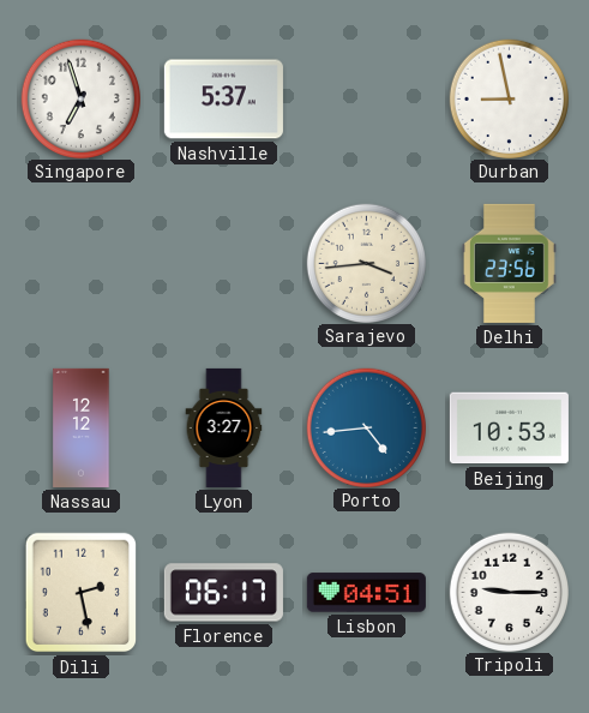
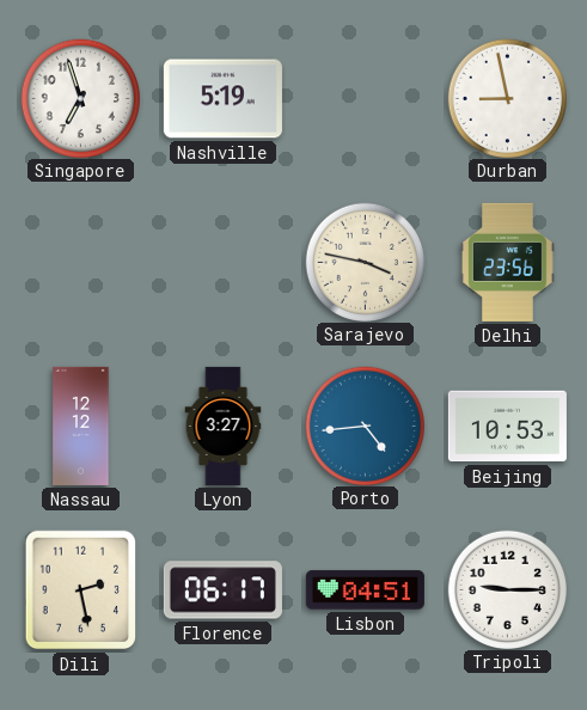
Nashville: 5:37 -> 5:19
Sarajevo: 3:44 -> 3:47
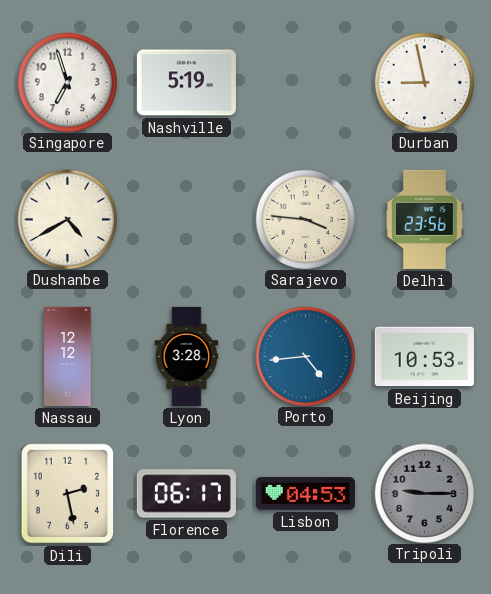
Dushanbe: none -> 4:40
Sarajevo: 3:47 -> 3:46
Lyon: 3:27 -> 3:28
Lisbon: 04:51 -> 04:53
Tripoli dial: white -> grey
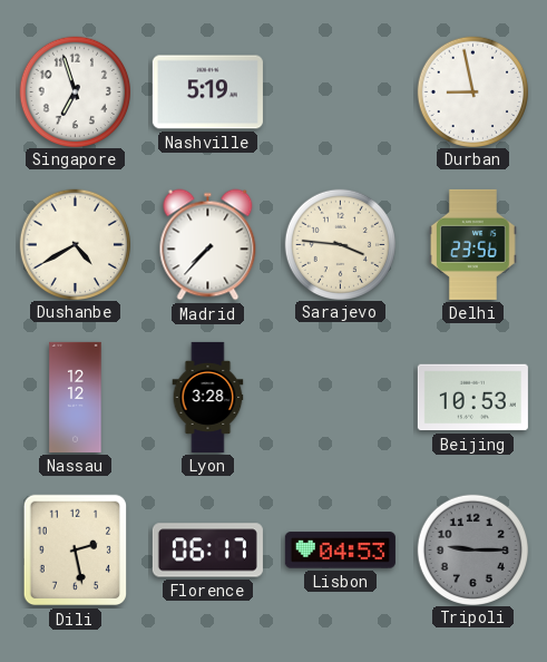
Madrid: none -> 7:37
Porto: 4:44 -> none
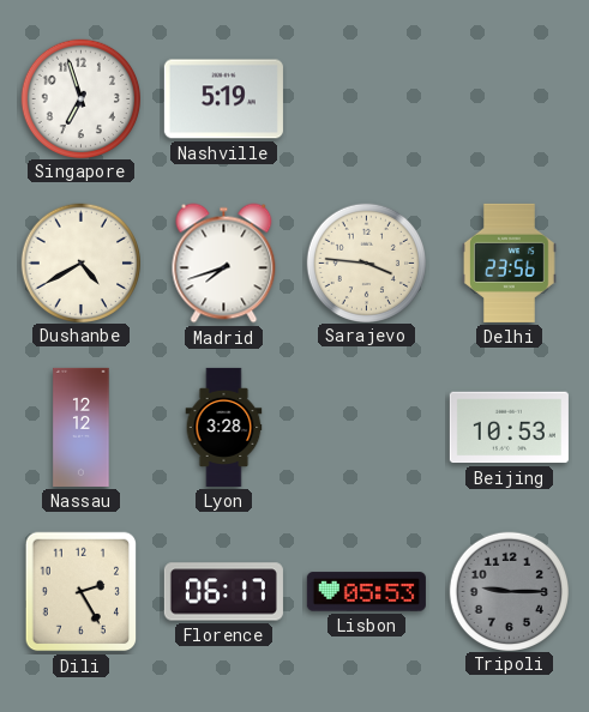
Durban: 8:58 -> none
Madrid: 7:37 -> 7:42
Dili: 2:28 -> 2:25
Lisbon: 04:53 -> 05:53
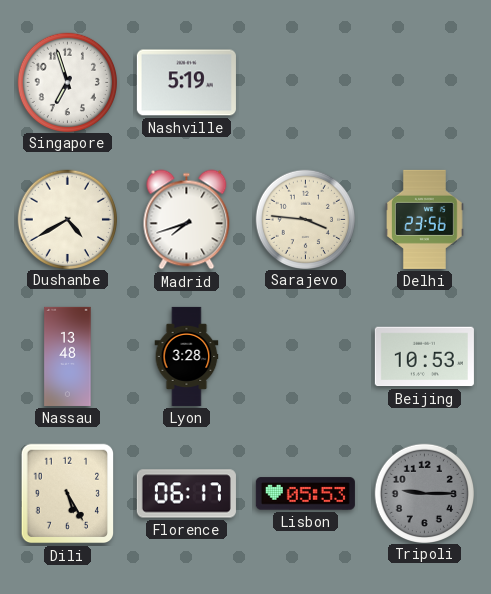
Nassau: 12:12 -> 13:48
Dili: 2:25 -> 5:25
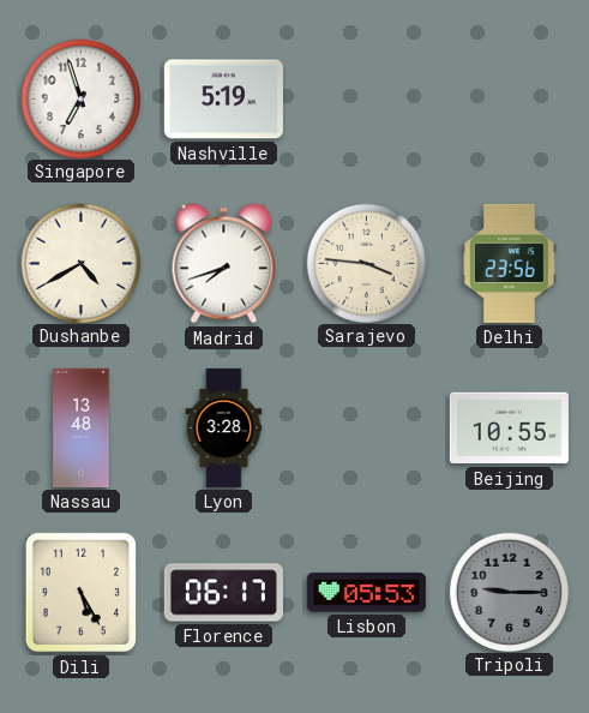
Beijing: 10:53 -> 10:55
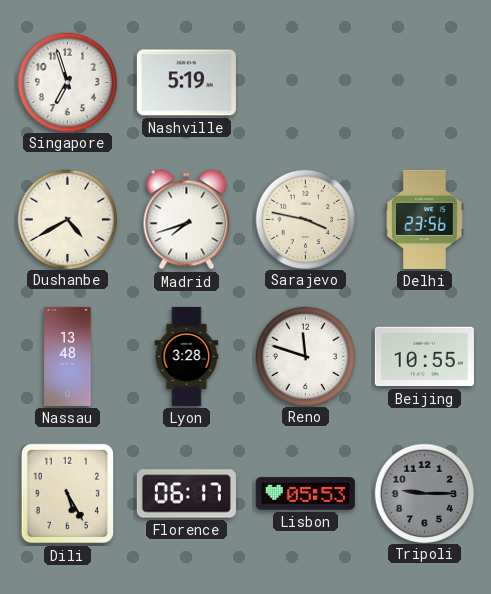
Sarajevo: 3:46 -> 3:47
Reno: none -> 11:48
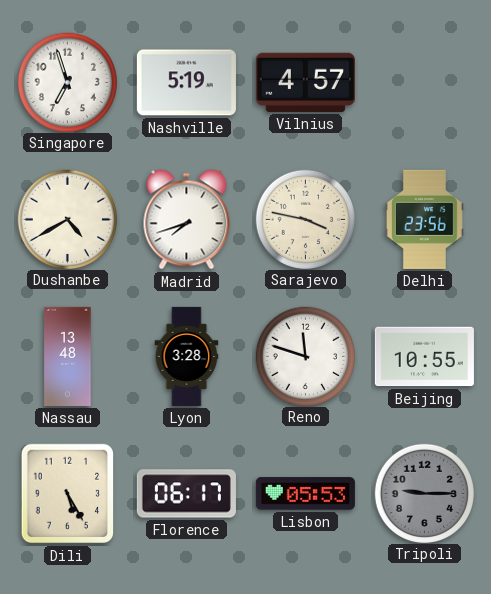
Vilnius: none -> 4:57
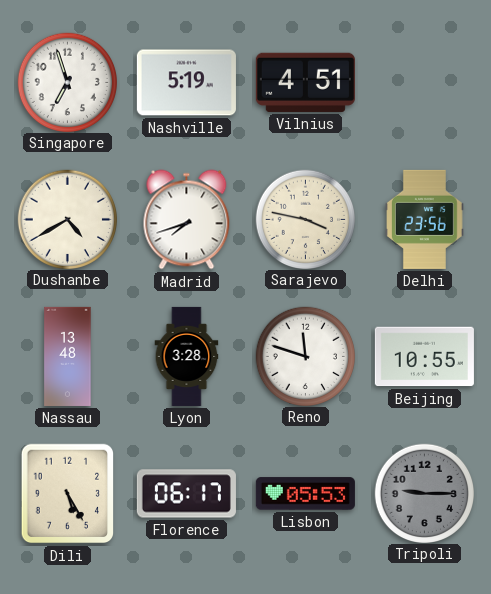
Vilnius: 4:57 -> 4:51
